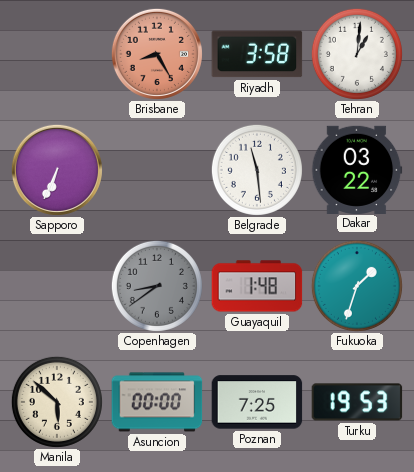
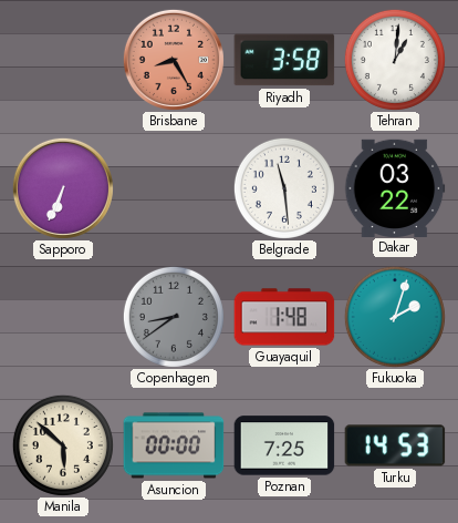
Fukuoka: 1:33 -> 2:03
Turku: 19:53 -> 14:53
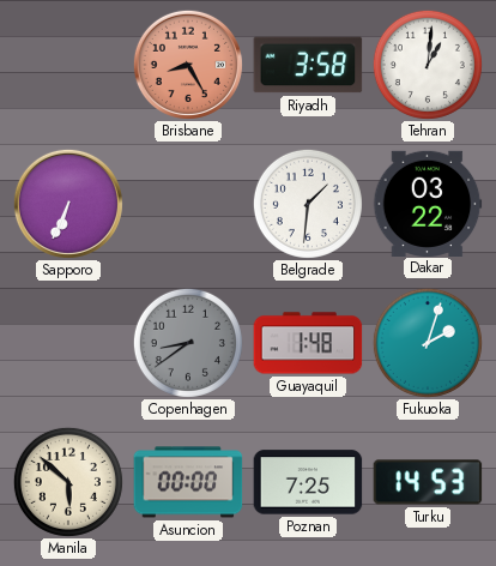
Belgrade: 11:29 -> 1:31
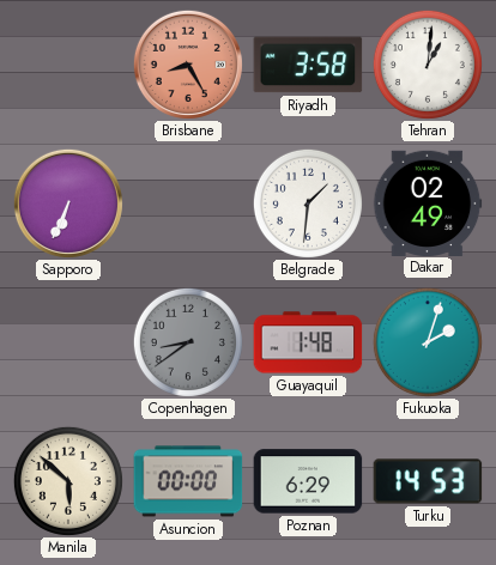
Dakar: 03:22 -> 02:49
Poznan: 7:25 -> 6:29
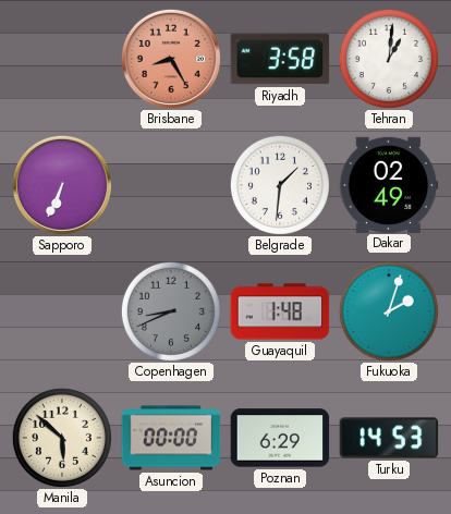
Copenhagen: 8:39 -> 8:41
